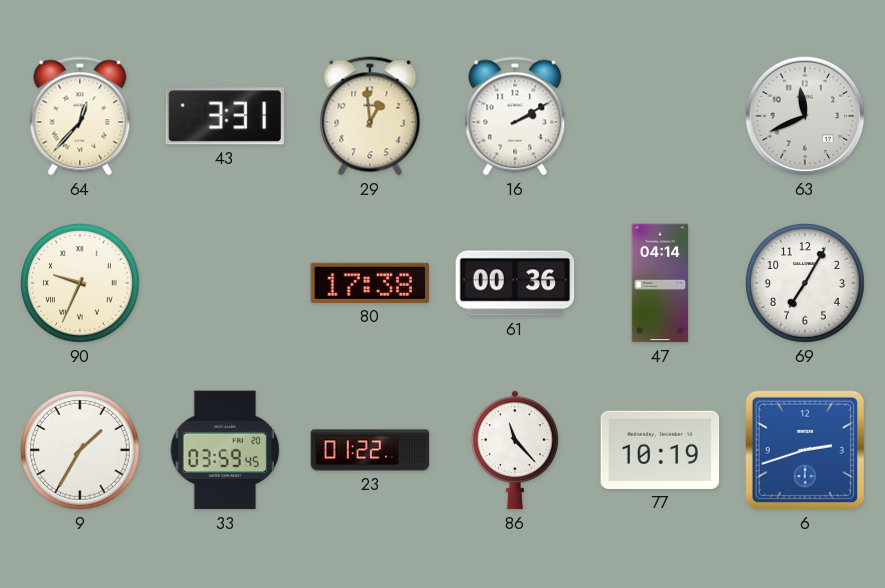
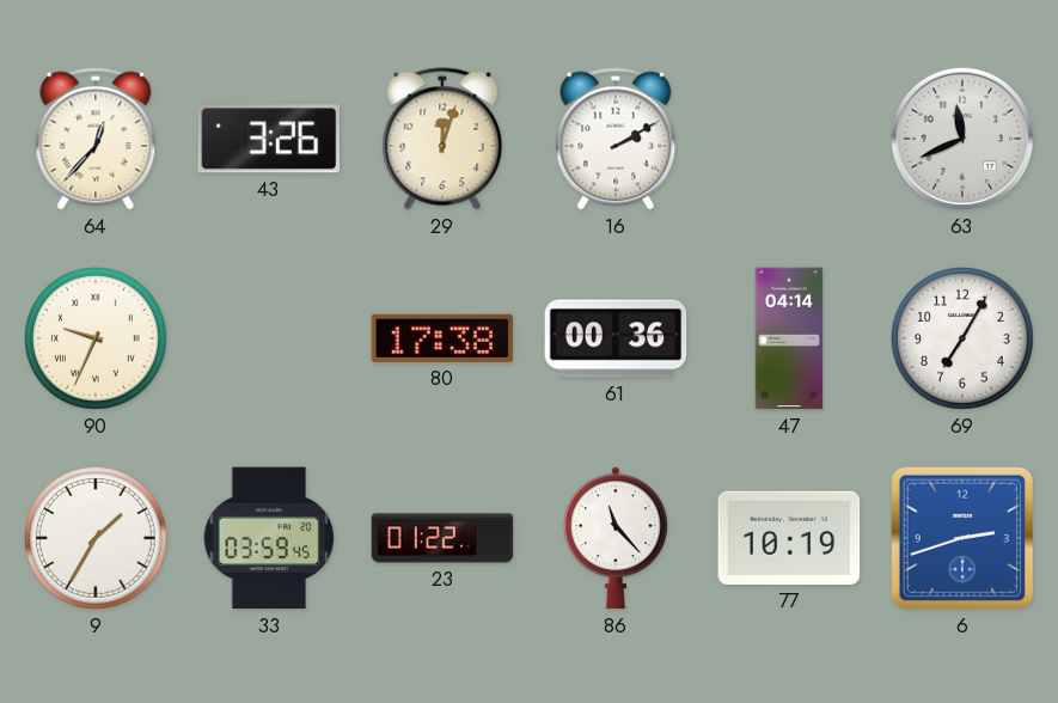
43: 3:31 -> 3:26
29: 12:59 -> 12:03
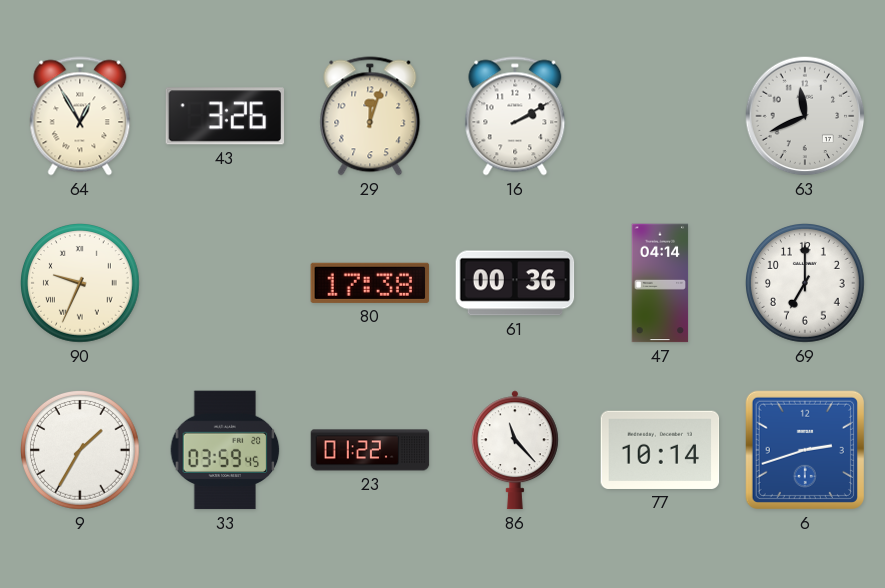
64: 12:37 -> 12:55
69: 7:05 -> 7:00
77: 10:19 -> 10:14
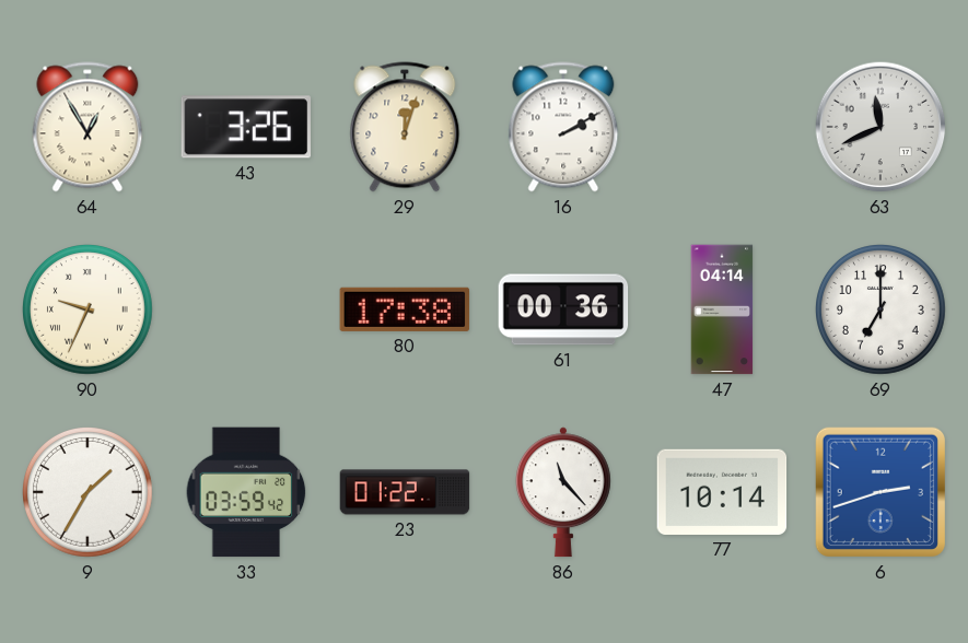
33: 03:59:45 -> 03:59:42
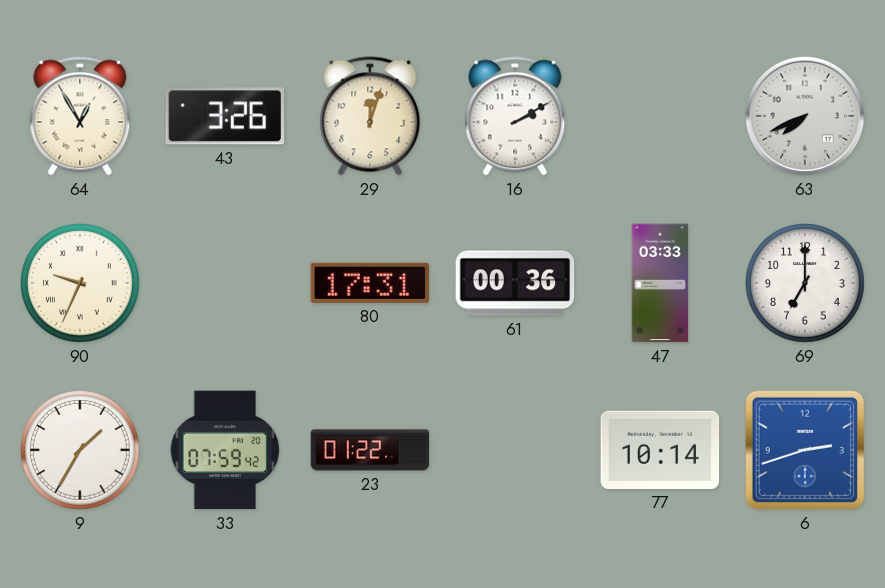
63: 11:41 -> 7:41
80: 17:38 -> 17:31
47: 04:14 -> 03:33
33: 03:59 -> 07:59
86: 11:23 -> none
